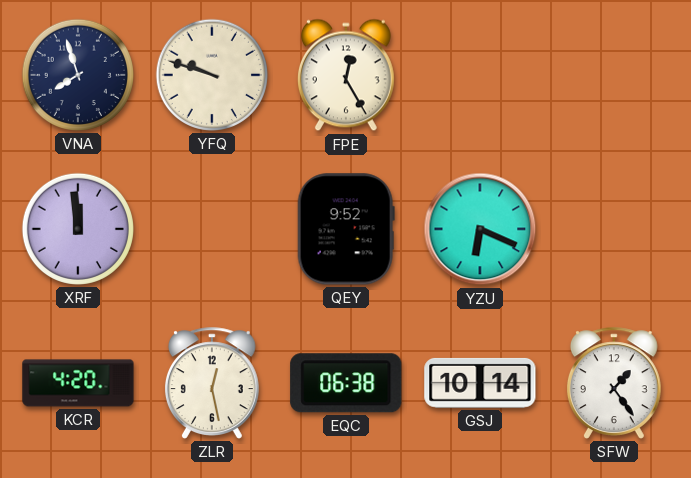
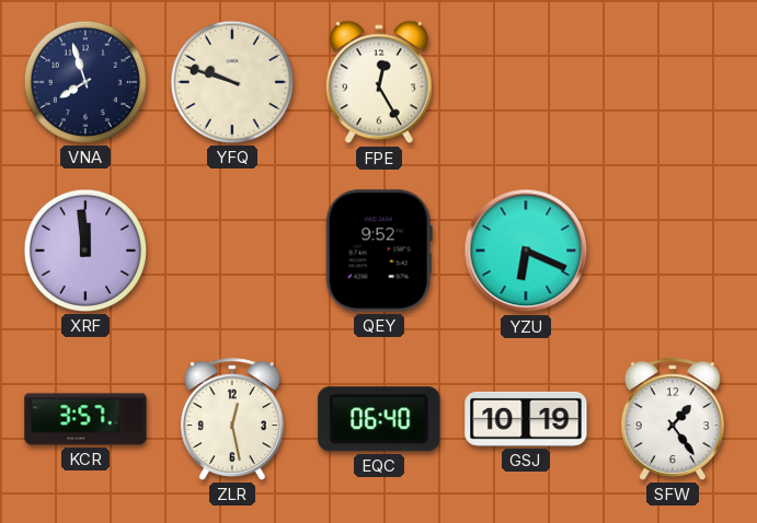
KCR: 4:20 -> 3:57
EQC: 06:38 -> 06:40
GSJ: 10:14 -> 10:19
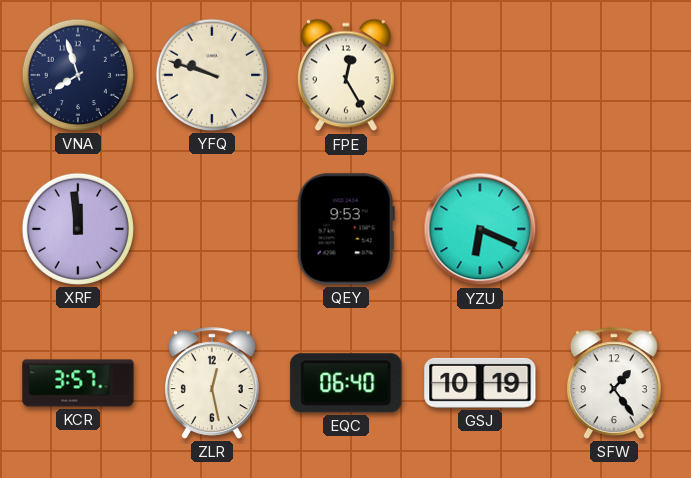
QEY: 9:52 -> 9:53
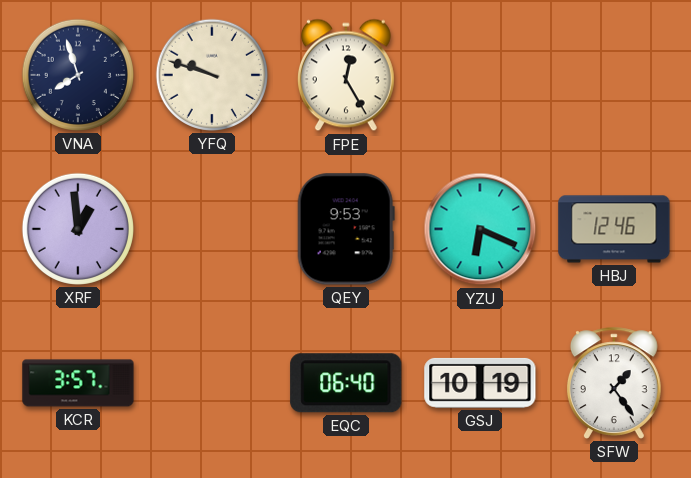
XRF: 11:59 -> 12:59
HBJ: none -> 12:46
ZLR: 12:28 -> none
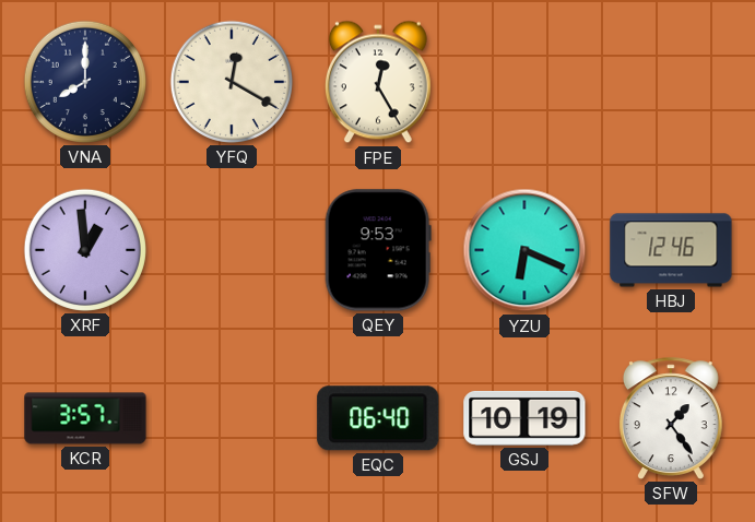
VNA: 7:57 -> 8:00
YFQ: 9:48 -> 12:20
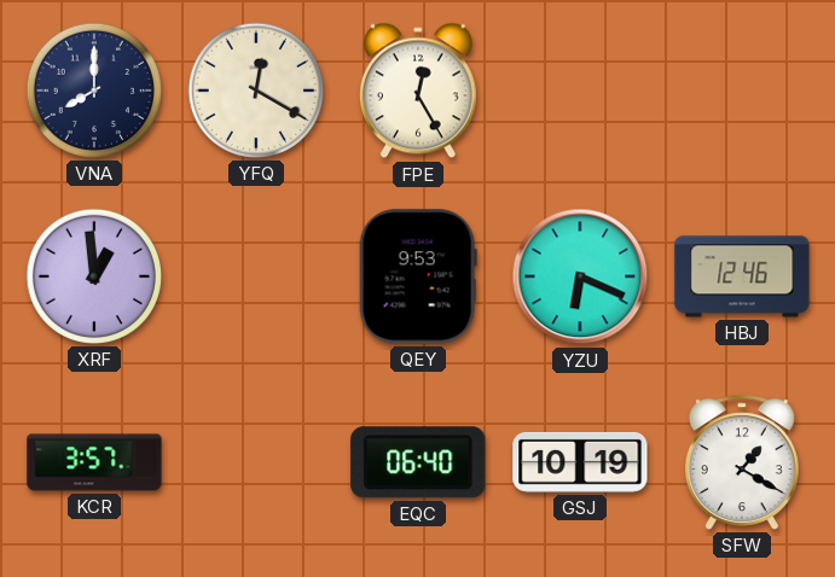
SFW: 1:24 -> 1:20
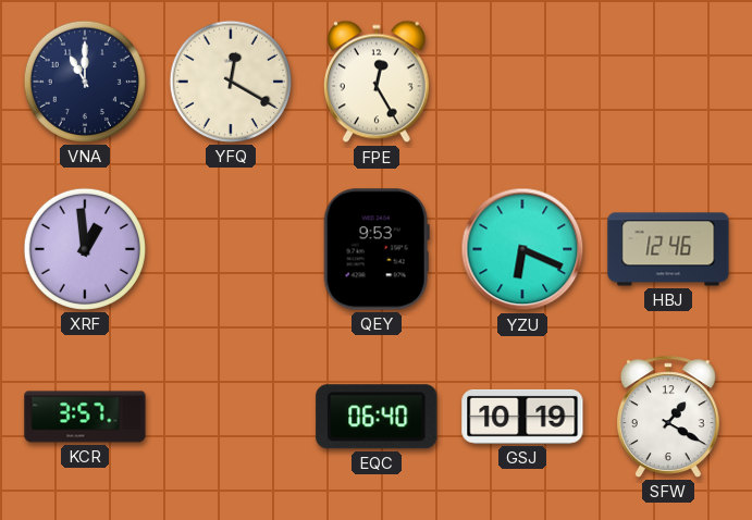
VNA: 8:00 -> 11:00
